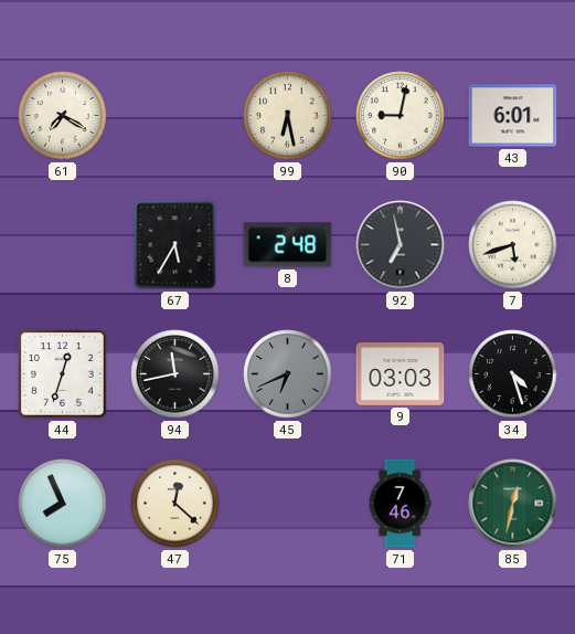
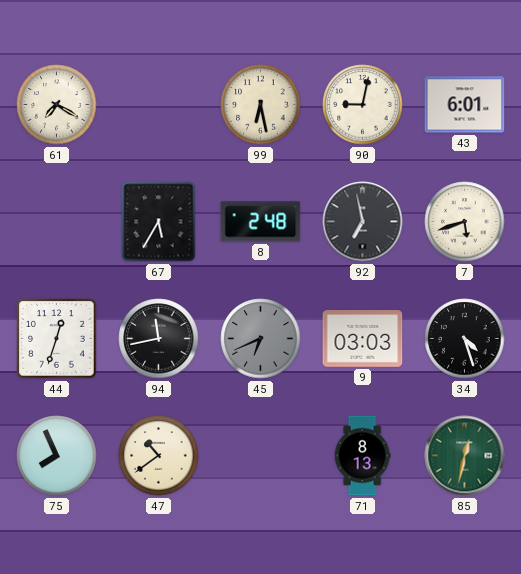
47: 12:22 -> 10:39
71: 7:46 -> 8:13
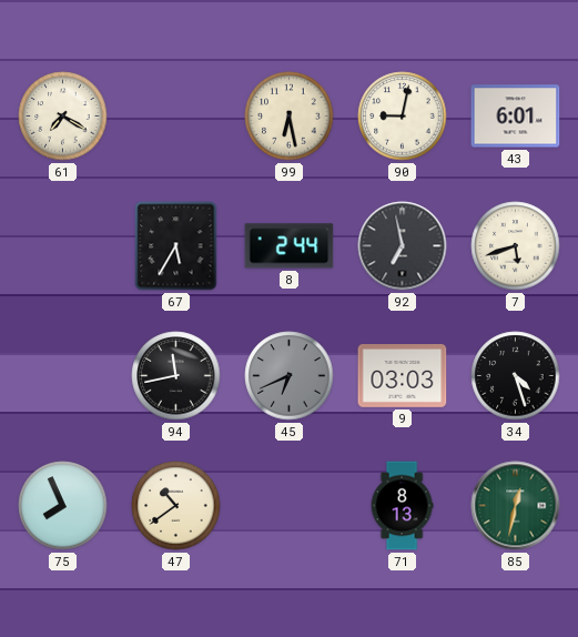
8: 2:48 -> 2:44
44: 12:33 -> none
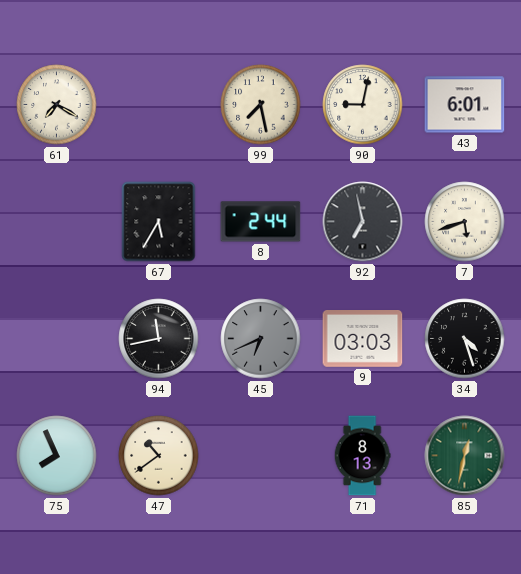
99: 6:28 -> 7:28
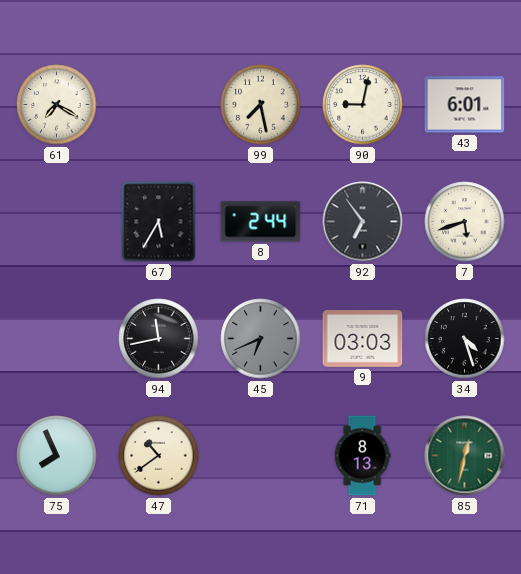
92: 6:58 -> 6:54
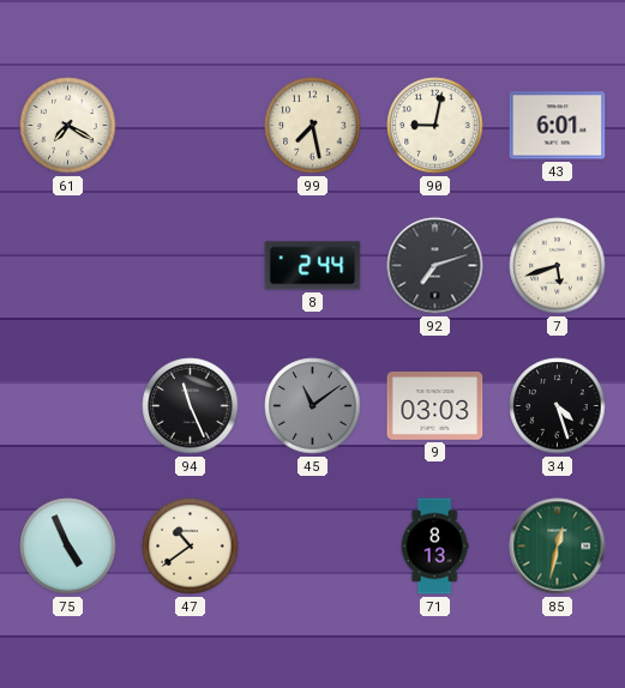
67: 5:35 -> none
92: 6:54 -> 7:12
94: 11:43 -> 11:26
45: 6:41 -> 11:09
75: 7:56 -> 4:56
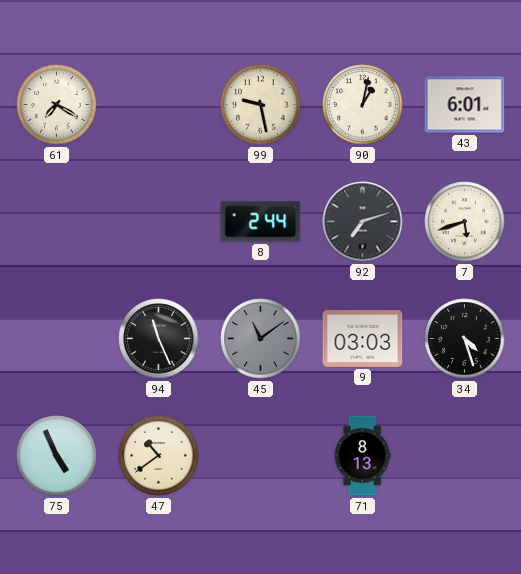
99: 7:28 -> 9:28
90: 9:02 -> 1:02
85: 12:32 -> none
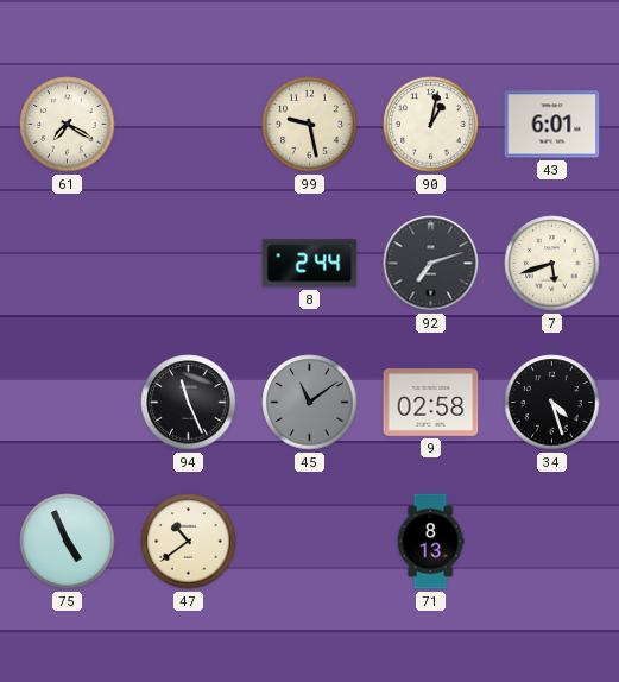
9: 03:03 -> 02:58
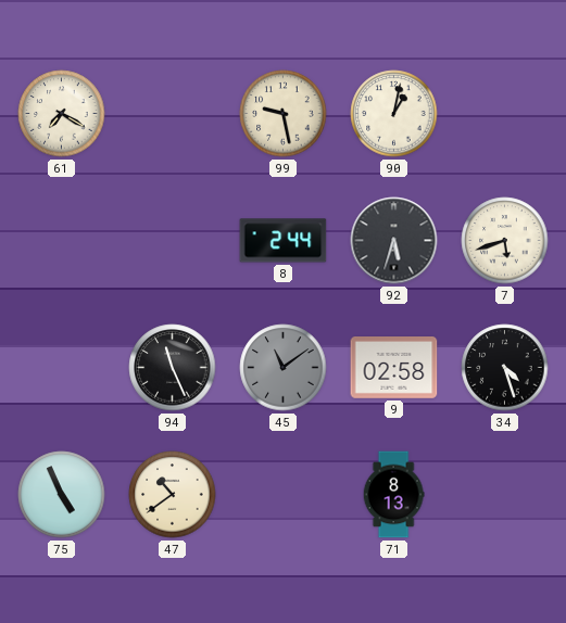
43: 6:01 -> none
92: 7:12 -> 5:33
